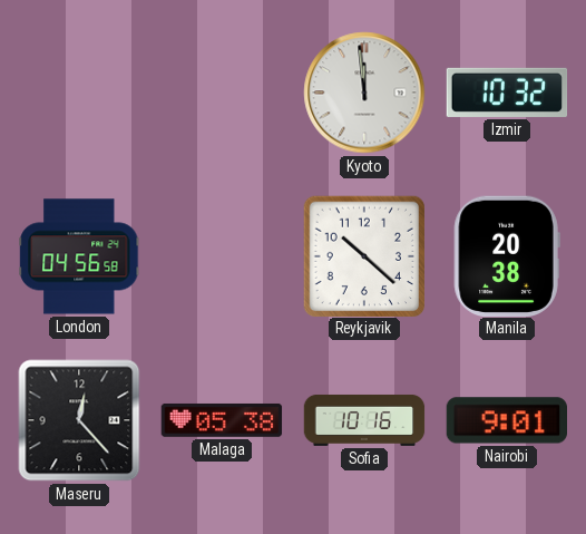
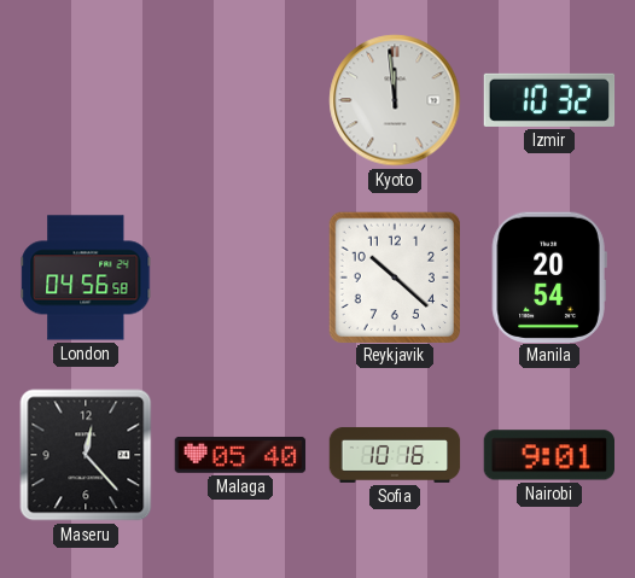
Manila: 20:38 -> 20:54
Malaga: 05:38 -> 05:40
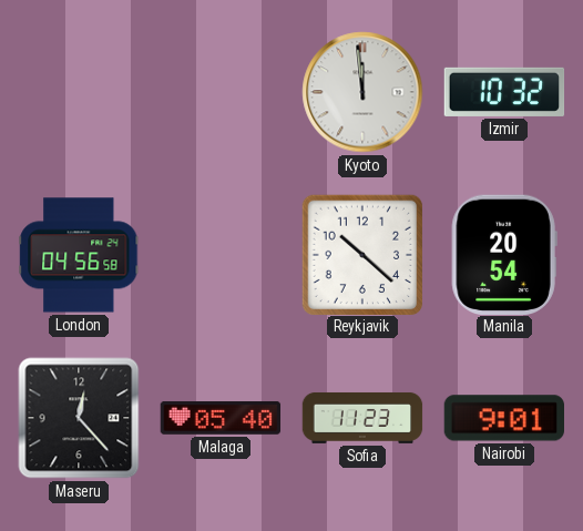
Sofia: 10:16 -> 11:23
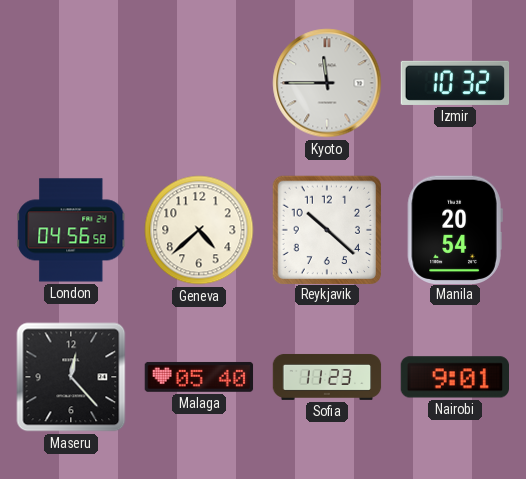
Kyoto: 11:59 -> 11:45
Geneva: none -> 4:38
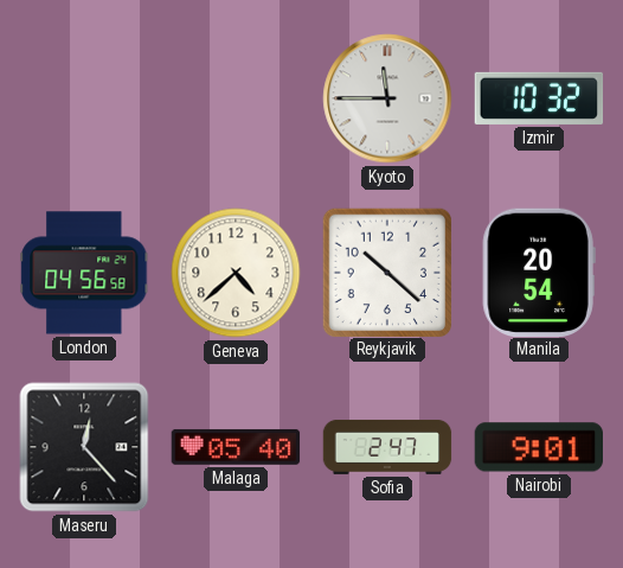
Sofia: 11:23 -> 2:47
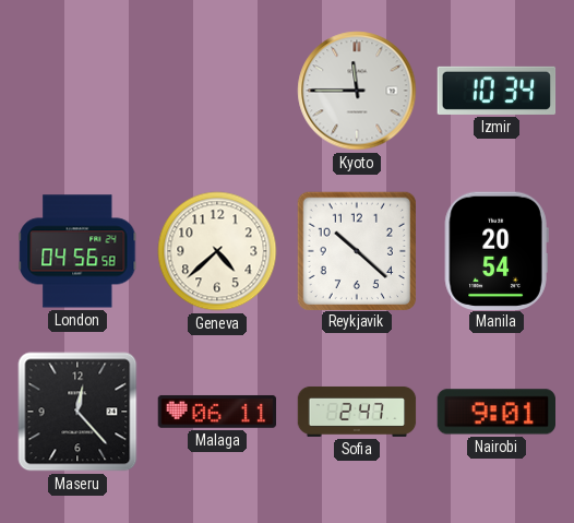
Izmir: 10:32 -> 10:34
Malaga: 05:40 -> 06:11
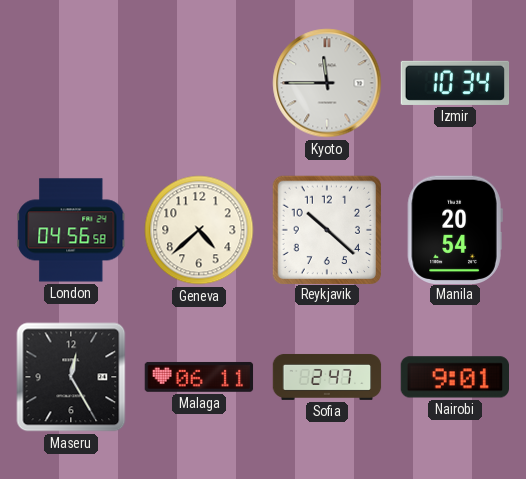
Maseru: 12:23 -> 12:25
